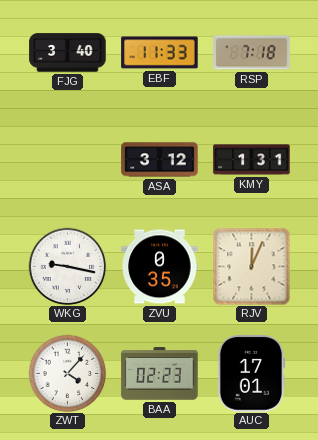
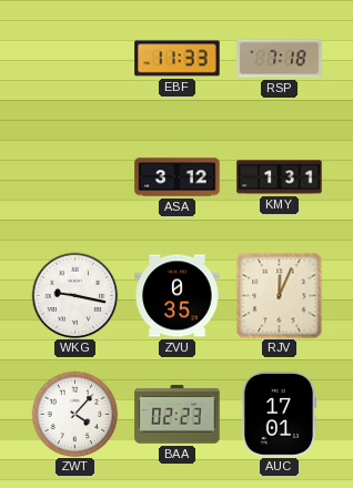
FJG: 3:40 -> none
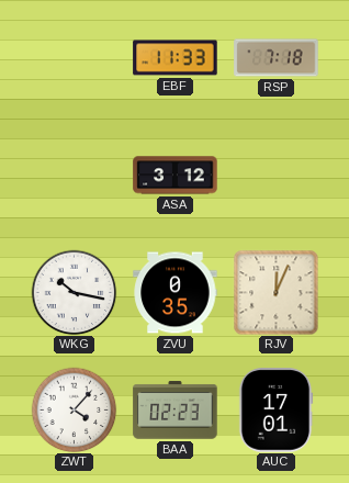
KMY: 1:31 -> none
WKG: 9:17 -> 10:17
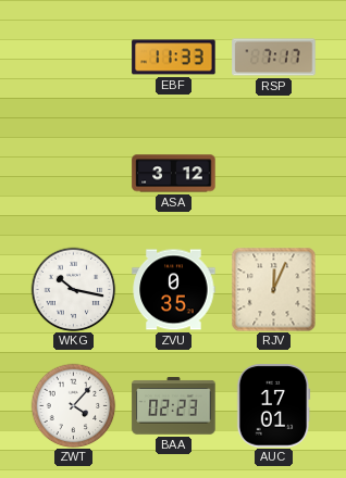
RSP: 7:18 -> 7:17
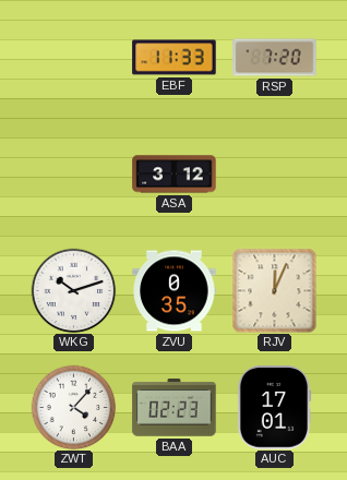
RSP: 7:17 -> 7:20
WKG: 10:17 -> 10:12
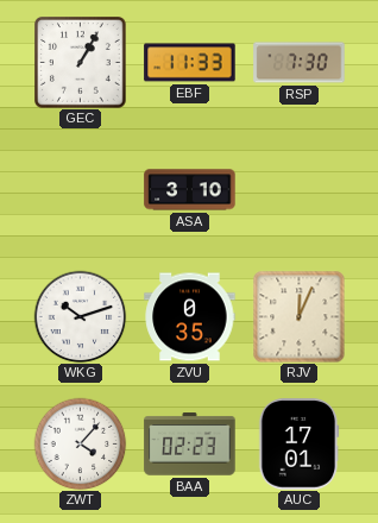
GEC: none -> 1:05
RSP: 7:20 -> 7:30
ASA: 3:12 -> 3:10
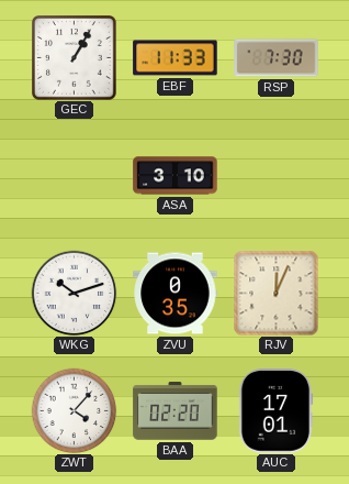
BAA: 02:23 -> 02:20
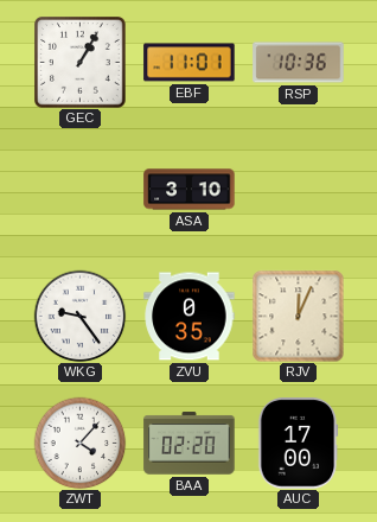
EBF: 11:33 -> 11:01
RSP: 7:30 -> 10:36
WKG: 10:12 -> 9:24
AUC: 17:01 -> 17:00
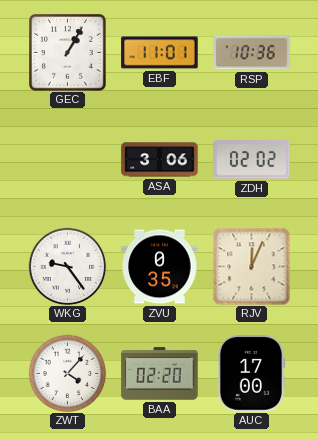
ASA: 3:10 -> 3:06
ZDH: none -> 02:02
